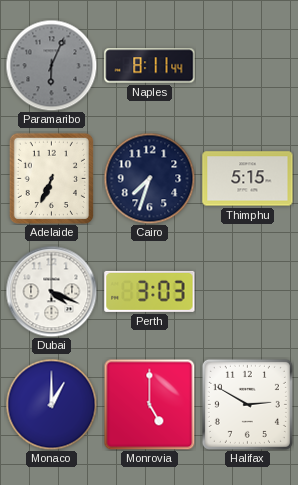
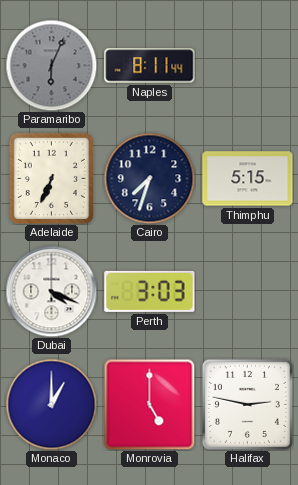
Halifax: 2:50 -> 2:47
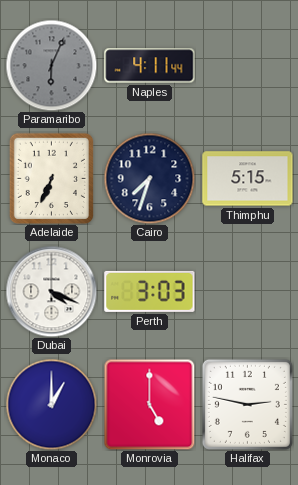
Naples: 8:11 -> 4:11
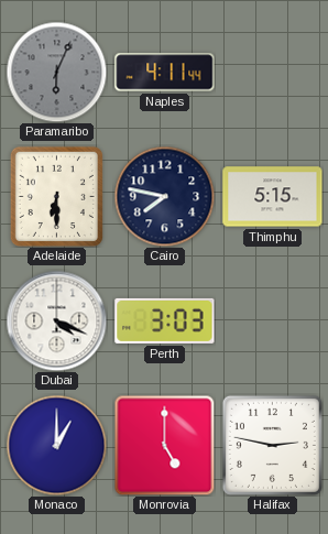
Adelaide: 6:34 -> 6:30
Cairo: 7:33 -> 7:47
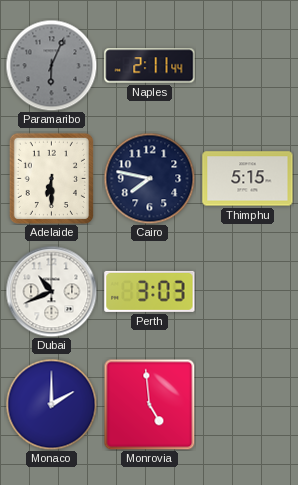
Naples: 4:11 -> 2:11
Dubai: 4:19 -> 10:41
Monaco: 1:00 -> 2:00
Monrovia: 5:00 -> 4:59
Halifax: 2:47 -> none
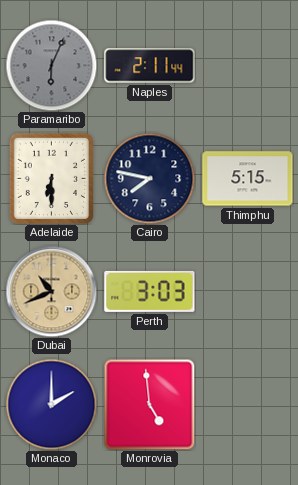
Dubai dial: white -> champagne
